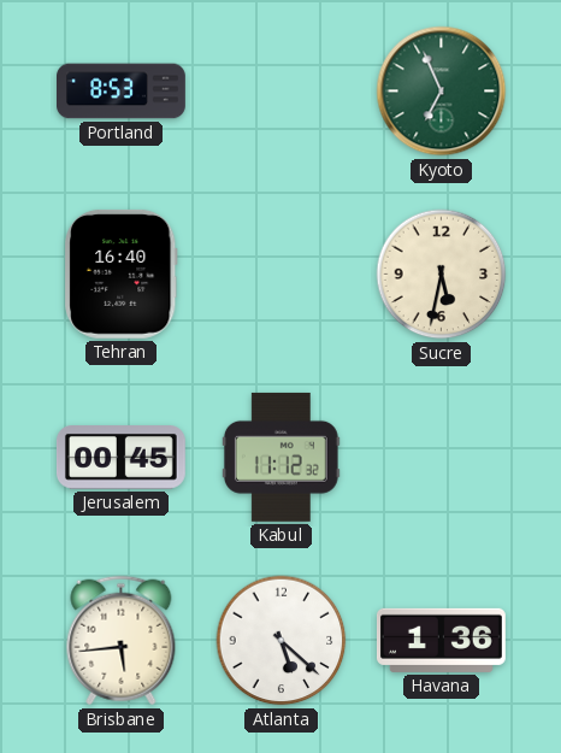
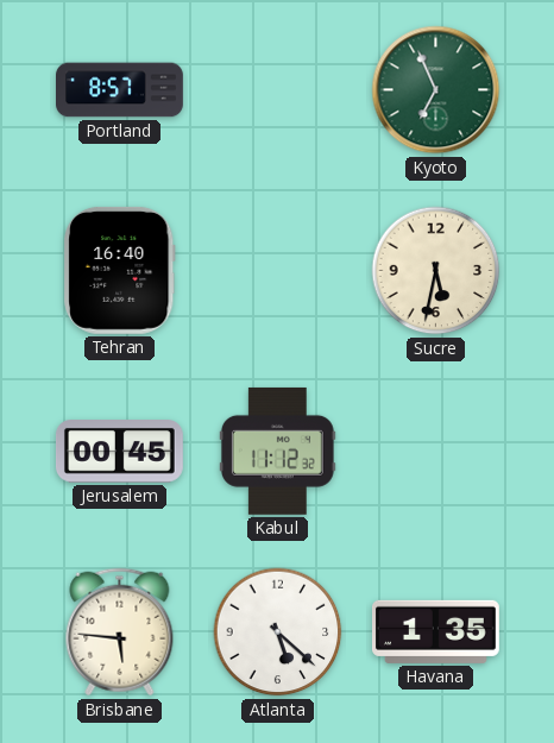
Portland: 8:53 -> 8:57
Brisbane: 5:44 -> 5:46
Havana: 1:36 -> 1:35
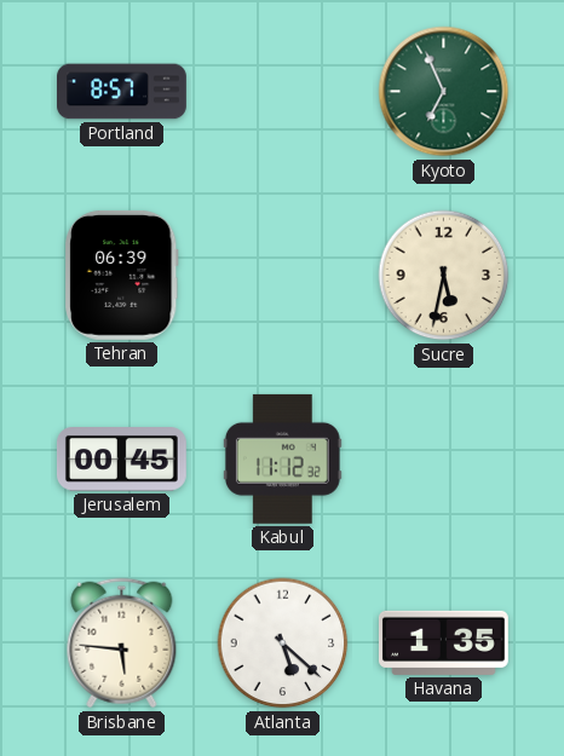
Tehran: 16:40 -> 06:39
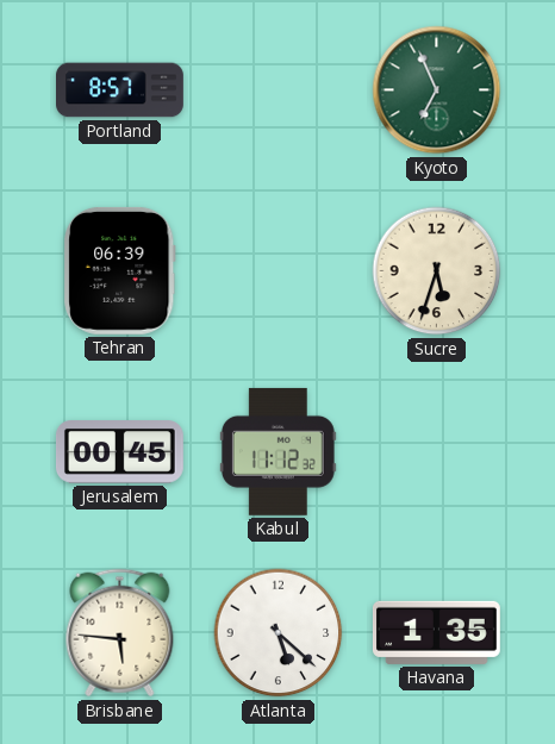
Sucre: 5:32 -> 5:33
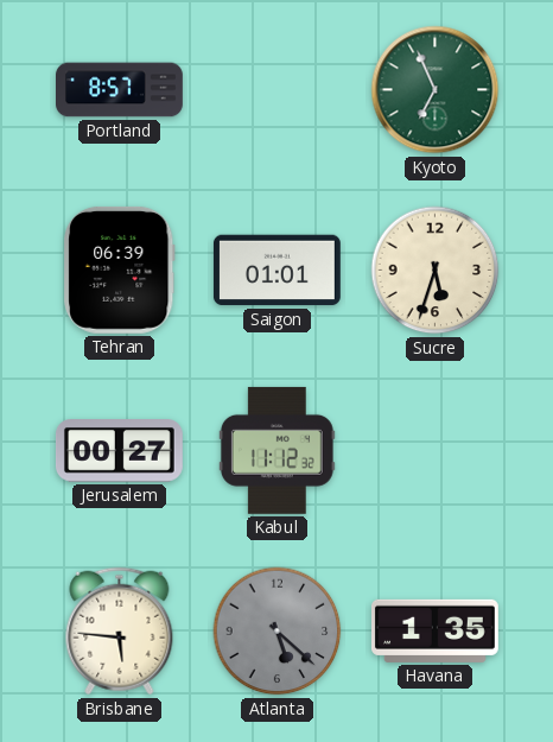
Saigon: none -> 01:01
Jerusalem: 00:45 -> 00:27
Atlanta dial: white -> grey
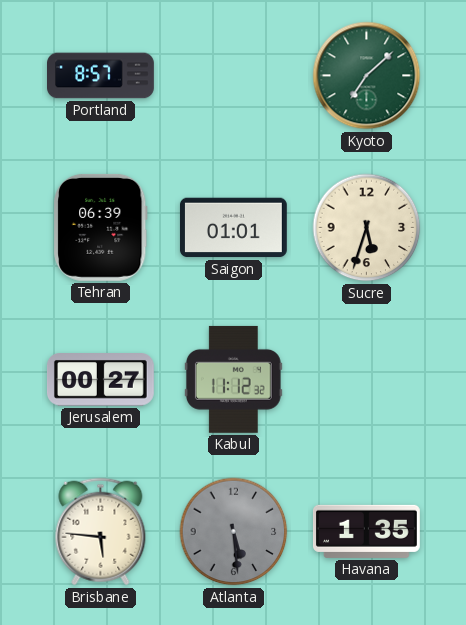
Kyoto: 6:56 -> 7:08
Atlanta: 5:22 -> 5:29
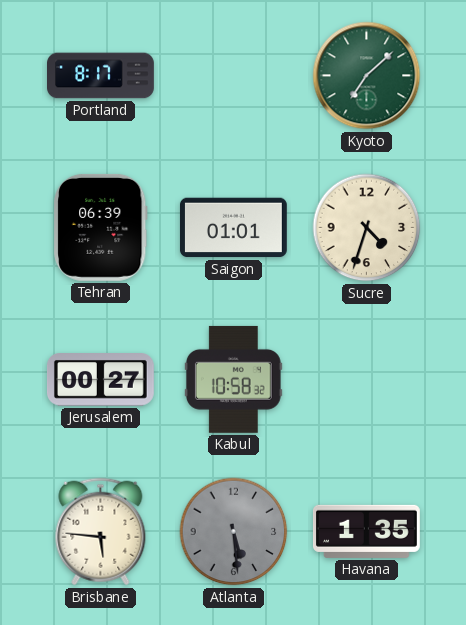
Portland: 8:57 -> 8:17
Sucre: 5:33 -> 4:33
Kabul: 11:12 -> 10:58
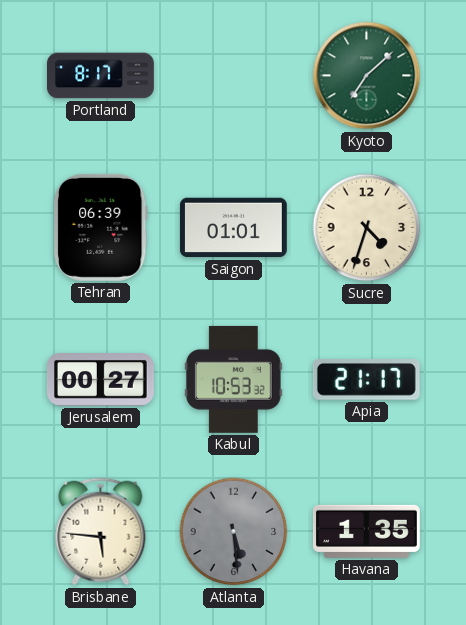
Kabul: 10:58 -> 10:53
Apia: none -> 21:17
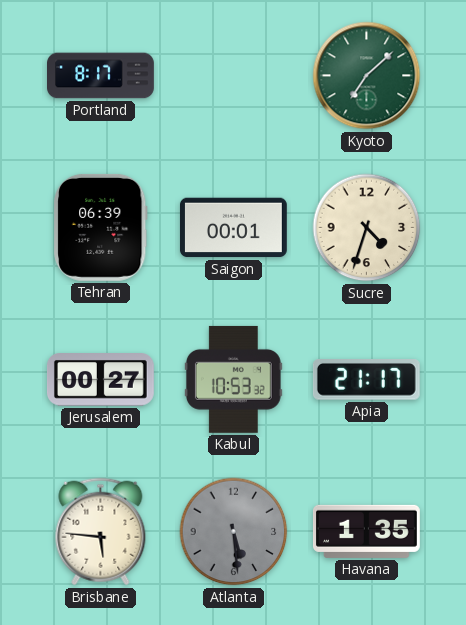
Saigon: 01:01 -> 00:01
